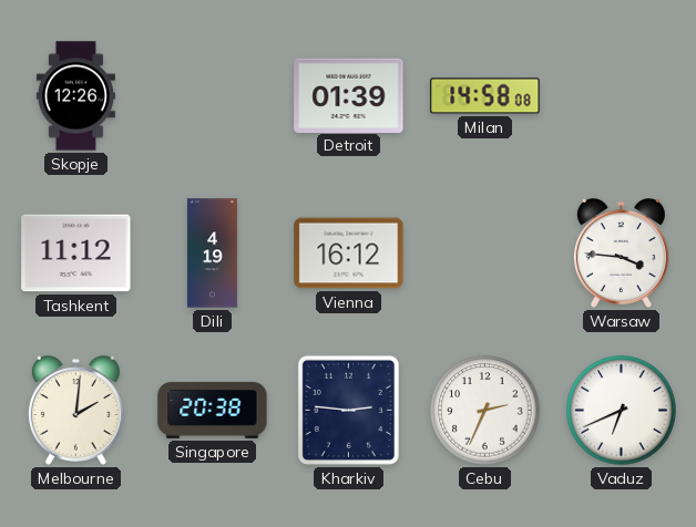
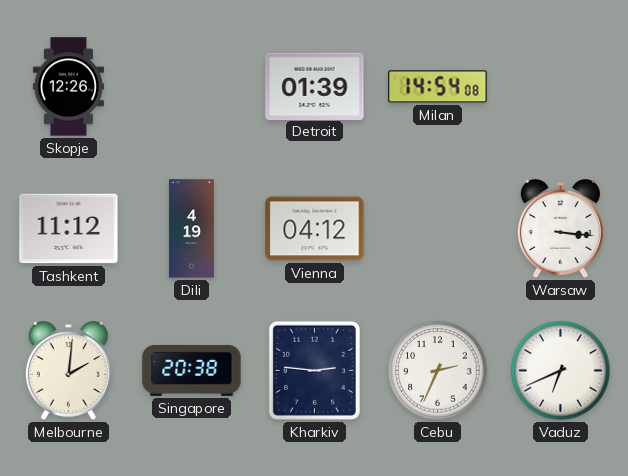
Milan: 14:58 -> 14:54
Vienna: 16:12 -> 04:12
Warsaw: 3:46 -> 3:16
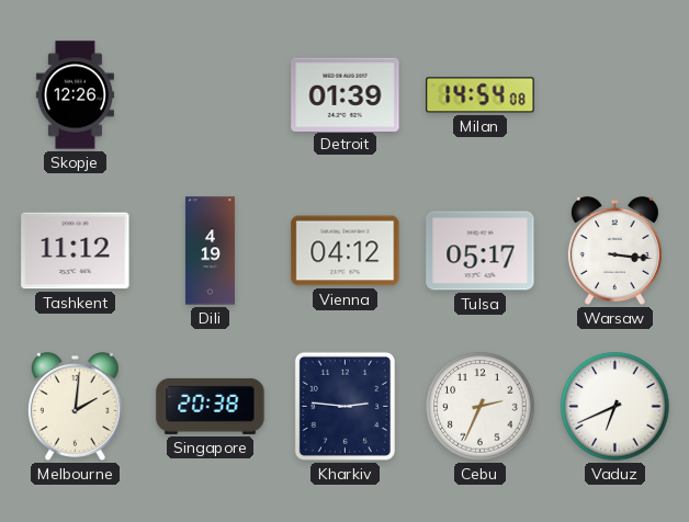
Tulsa: none -> 05:17
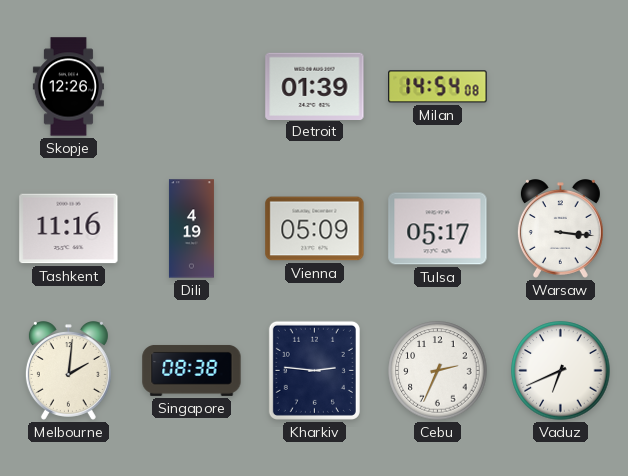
Tashkent: 11:12 -> 11:16
Vienna: 04:12 -> 05:09
Singapore: 20:38 -> 08:38
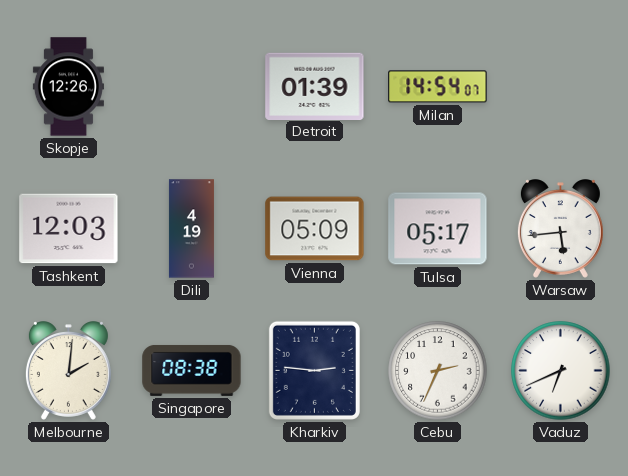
Milan: 14:54:08 -> 14:54:07
Tashkent: 11:16 -> 12:03
Warsaw: 3:16 -> 5:44
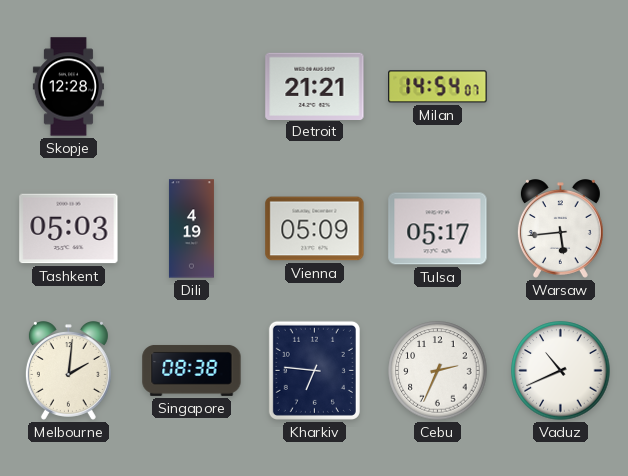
Skopje: 12:26 -> 12:28
Detroit: 01:39 -> 21:21
Tashkent: 12:03 -> 05:03
Kharkiv: 2:46 -> 6:46
Vaduz: 6:41 -> 10:41
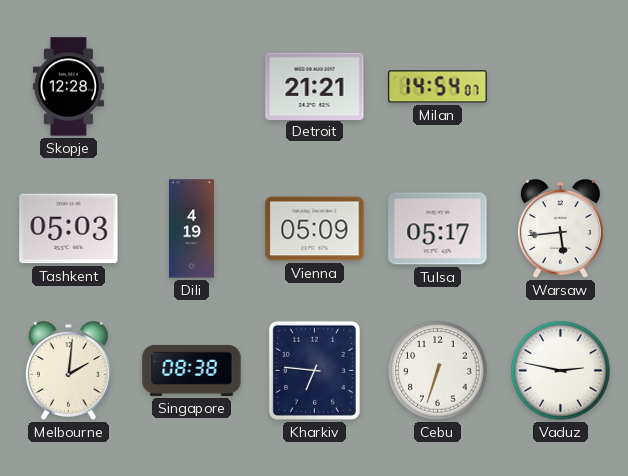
Cebu: 2:34 -> 6:33
Vaduz: 10:41 -> 2:47
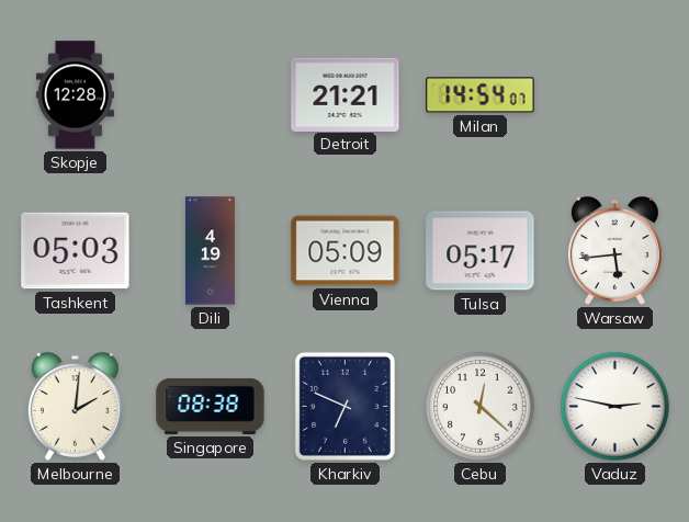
Kharkiv: 6:46 -> 6:49
Cebu: 6:33 -> 12:22
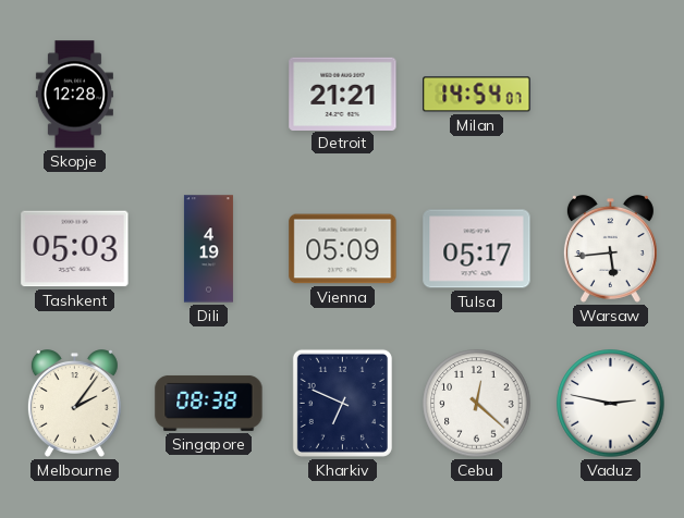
Melbourne: 2:01 -> 2:06
